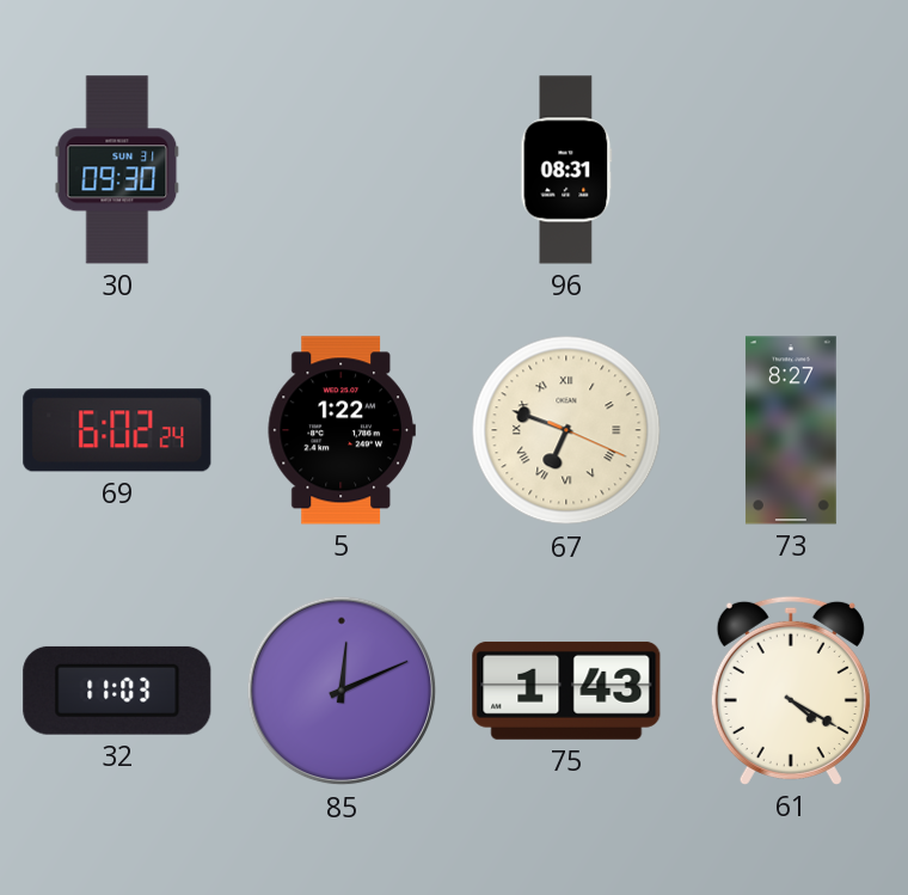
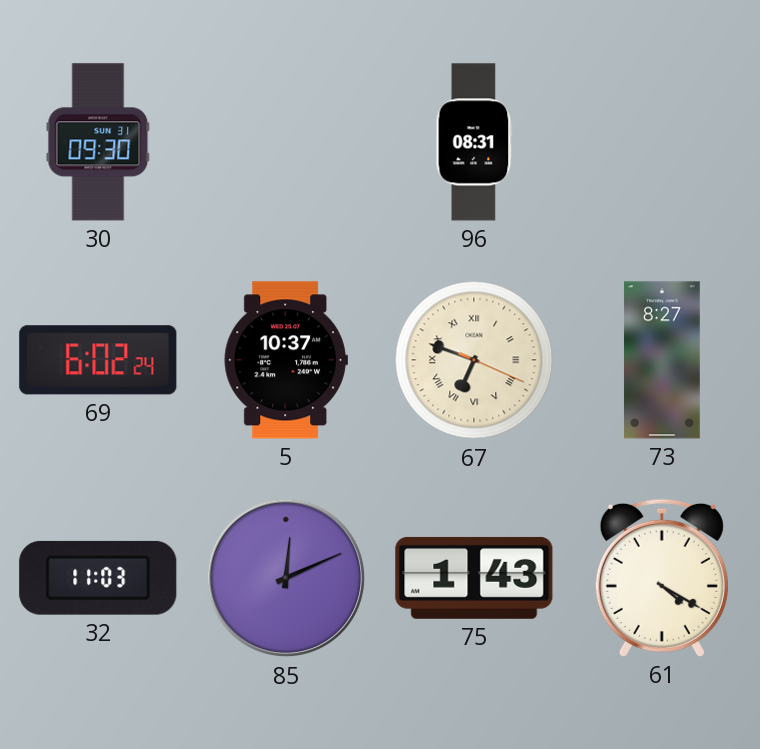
5: 1:22 -> 10:37
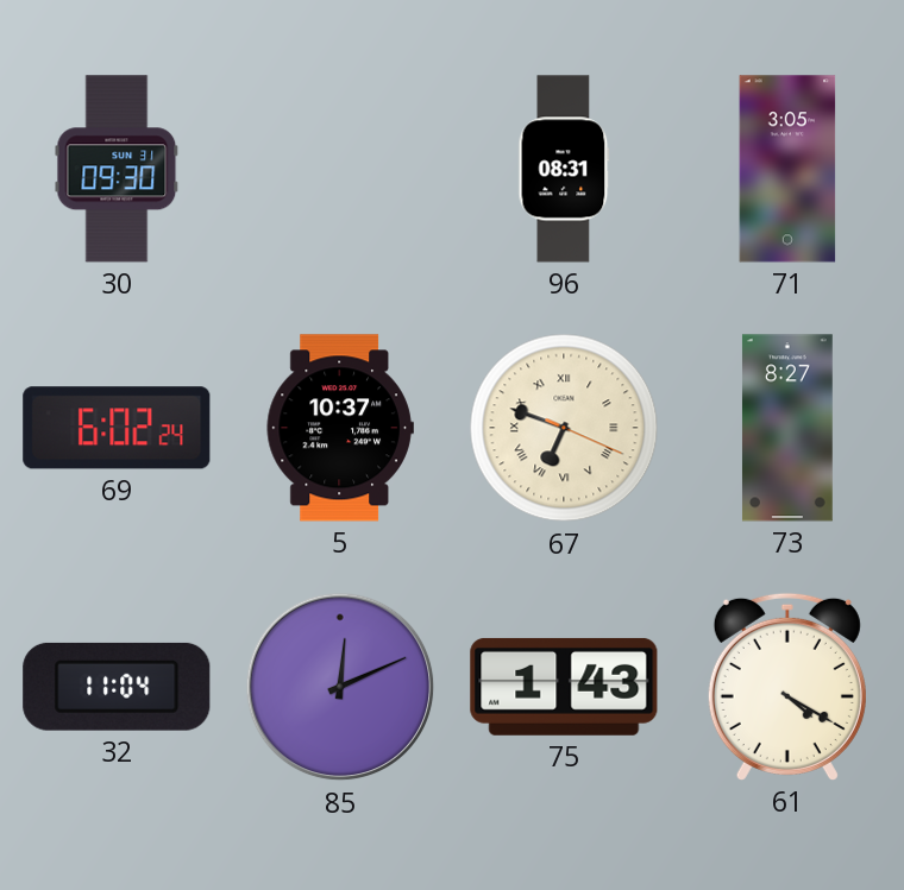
71: none -> 3:05
32: 11:03 -> 11:04
